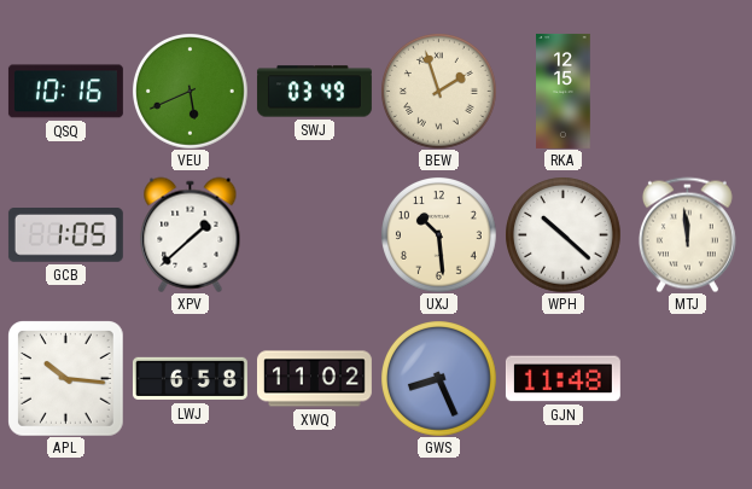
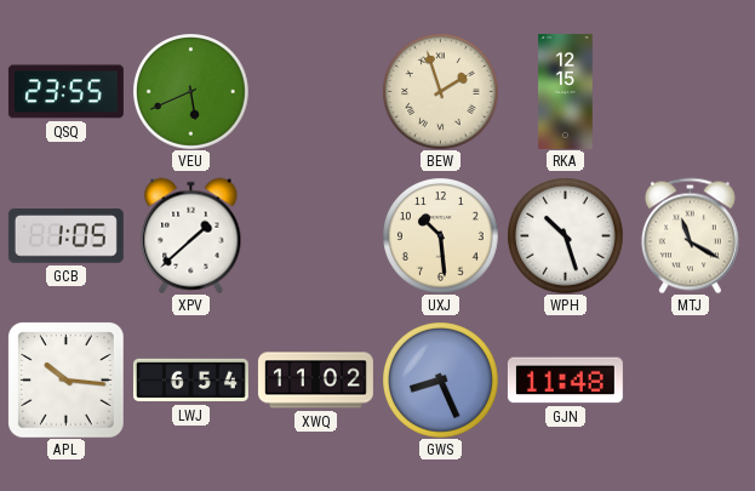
QSQ: 10:16 -> 23:55
SWJ: 03:49 -> none
WPH: 10:22 -> 10:27
MTJ: 11:59 -> 11:20
LWJ: 6:58 -> 6:54
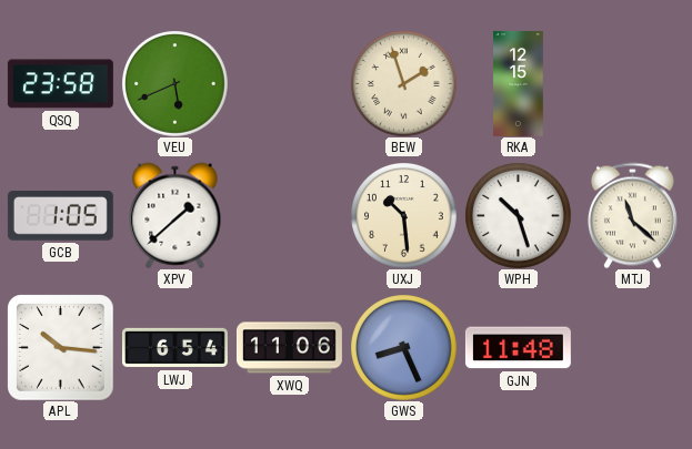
QSQ: 23:55 -> 23:58
MTJ: 11:20 -> 11:22
XWQ: 11:02 -> 11:06
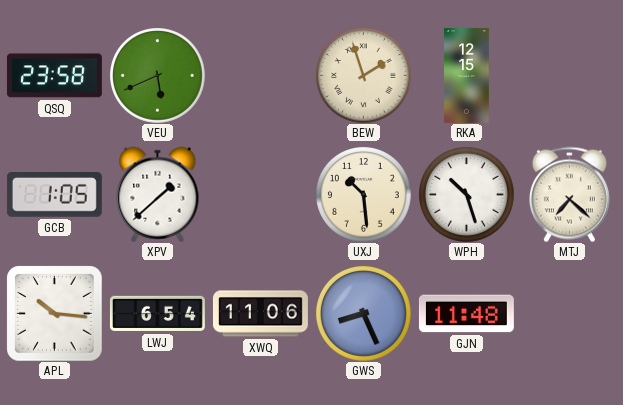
MTJ: 11:22 -> 7:22
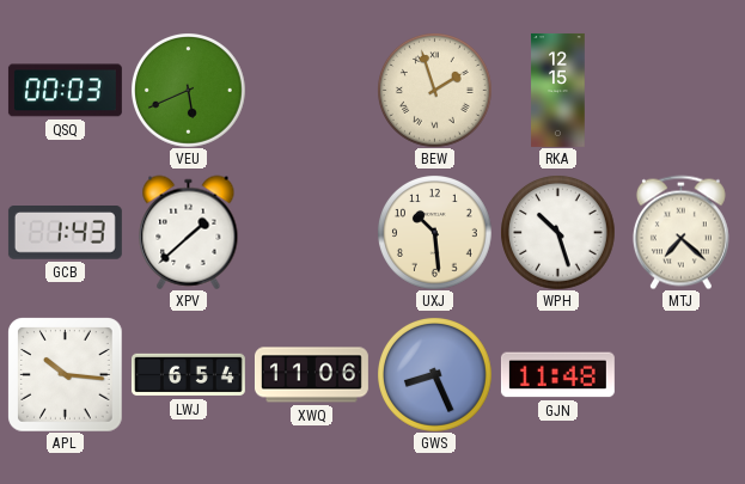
QSQ: 23:58 -> 00:03
GCB: 1:05 -> 1:43
